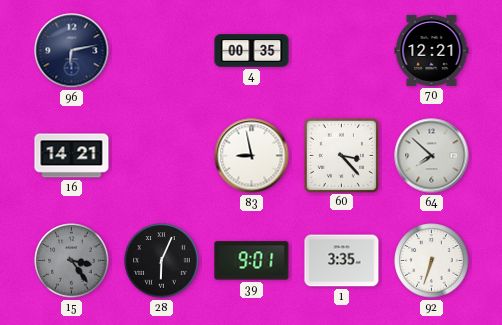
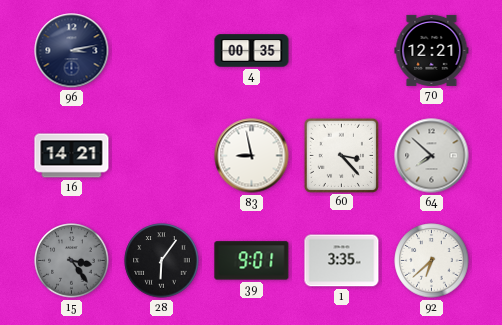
96: 6:13 -> 3:13
28: 6:04 -> 6:06
92: 6:33 -> 6:38
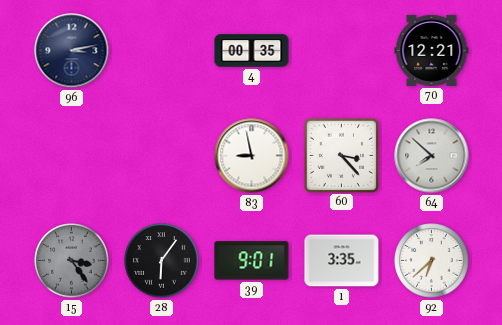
16: 14:21 -> none
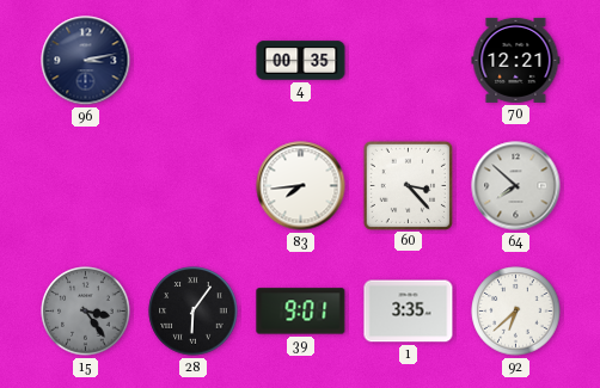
83: 8:58 -> 7:44
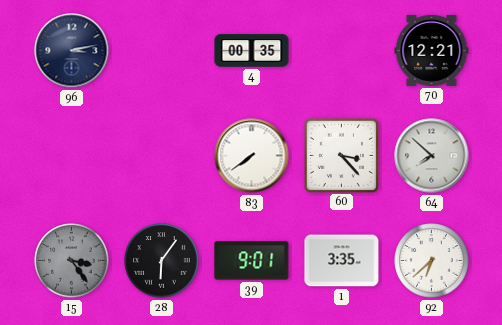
83: 7:44 -> 7:39
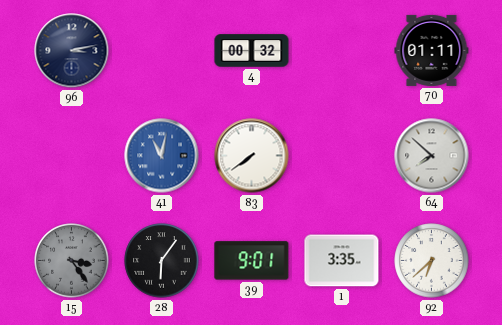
4: 00:35 -> 00:32
70: 12:21 -> 01:11
41: none -> 11:02
60: 3:23 -> none
